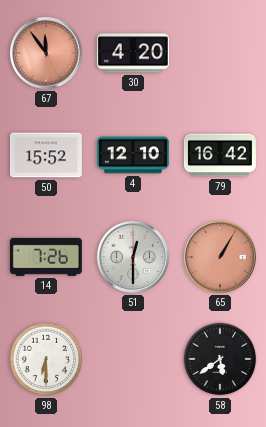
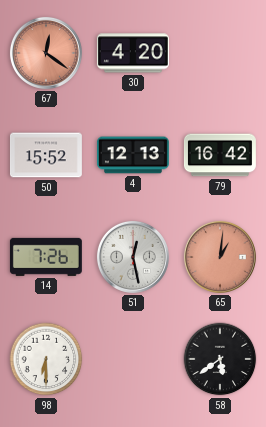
67: 11:54 -> 12:21
4: 12:10 -> 12:13
51: 12:30 -> 12:28
65: 1:05 -> 1:01
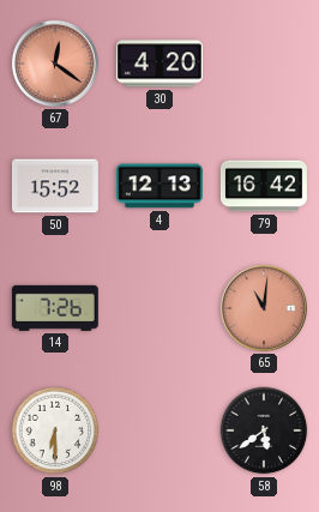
51: 12:28 -> none
65: 1:01 -> 11:01
